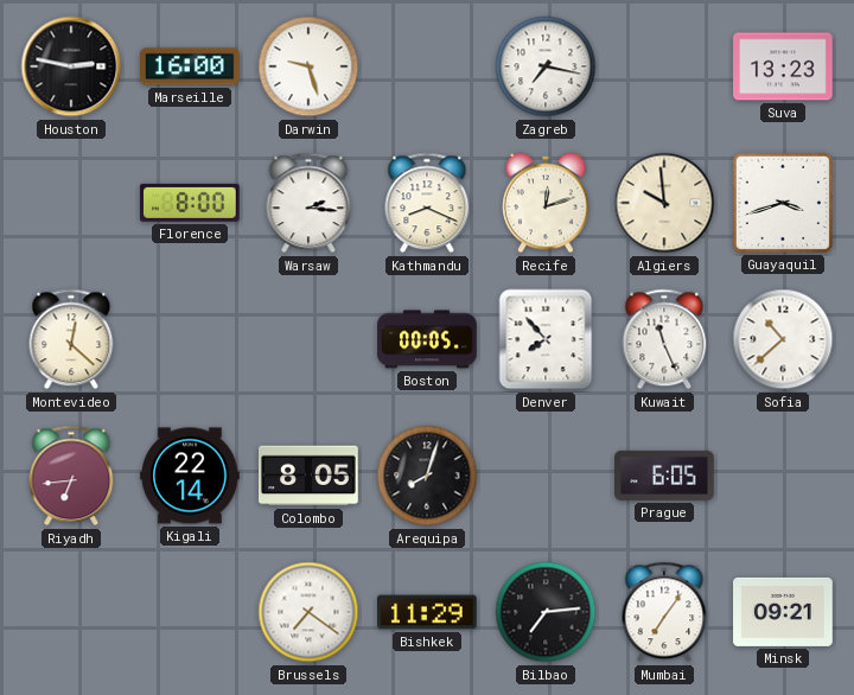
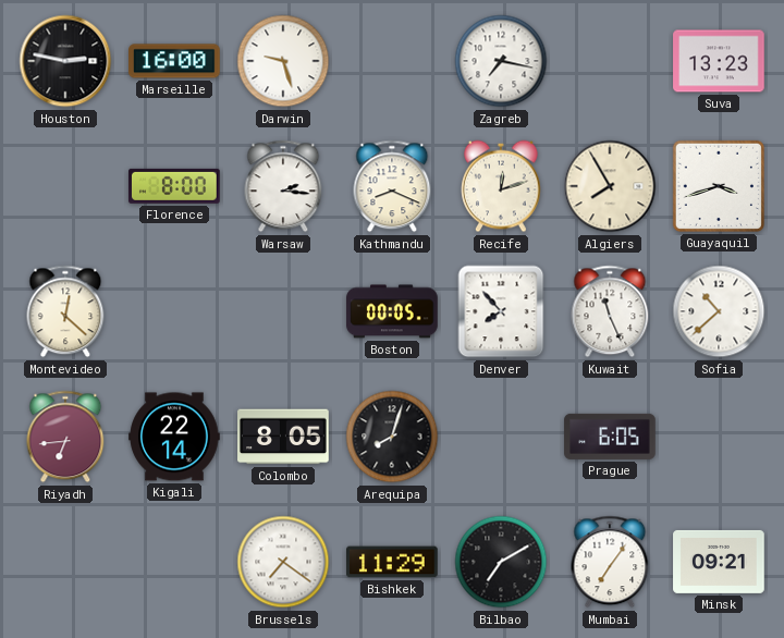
Algiers: 9:59 -> 7:55
Bilbao: 7:14 -> 7:10
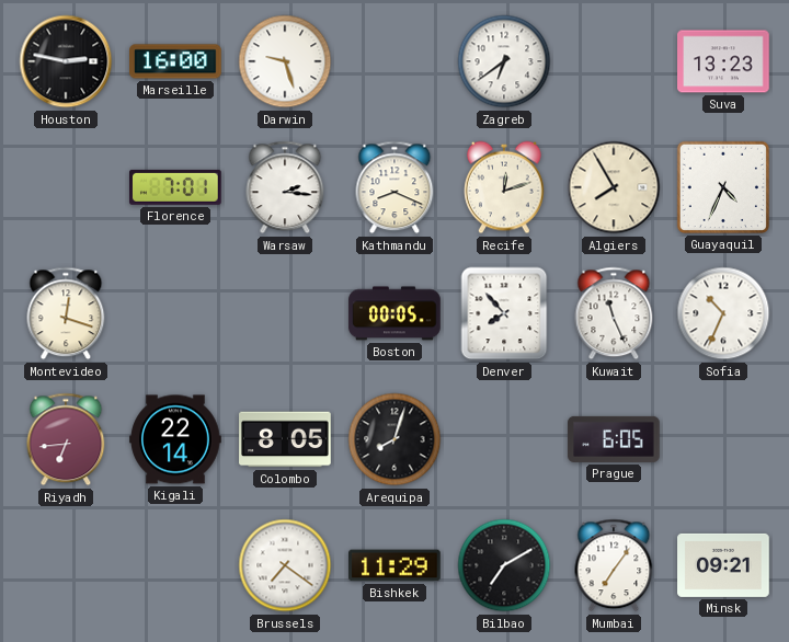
Zagreb: 7:17 -> 6:39
Florence: 8:00 -> 7:01
Guayaquil: 3:42 -> 4:34
Montevideo: 12:22 -> 12:18
Sofia: 10:38 -> 10:34
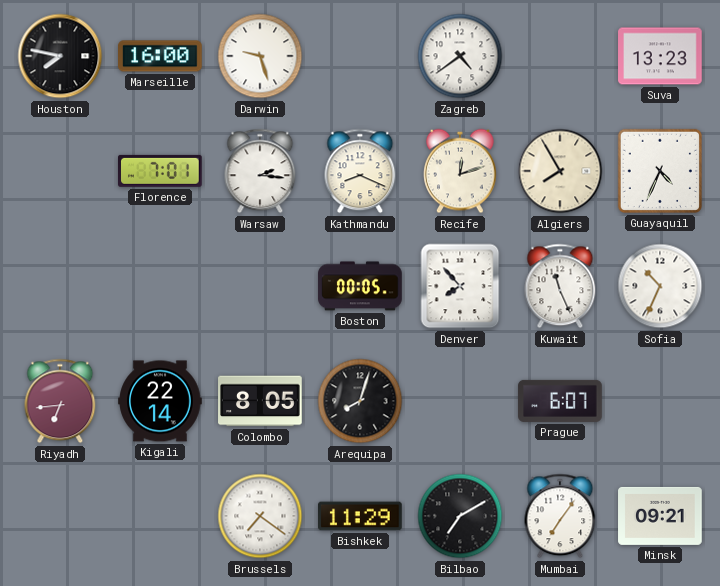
Houston: 2:47 -> 7:47
Zagreb: 6:39 -> 4:39
Montevideo: 12:18 -> none
Prague: 6:05 -> 6:07
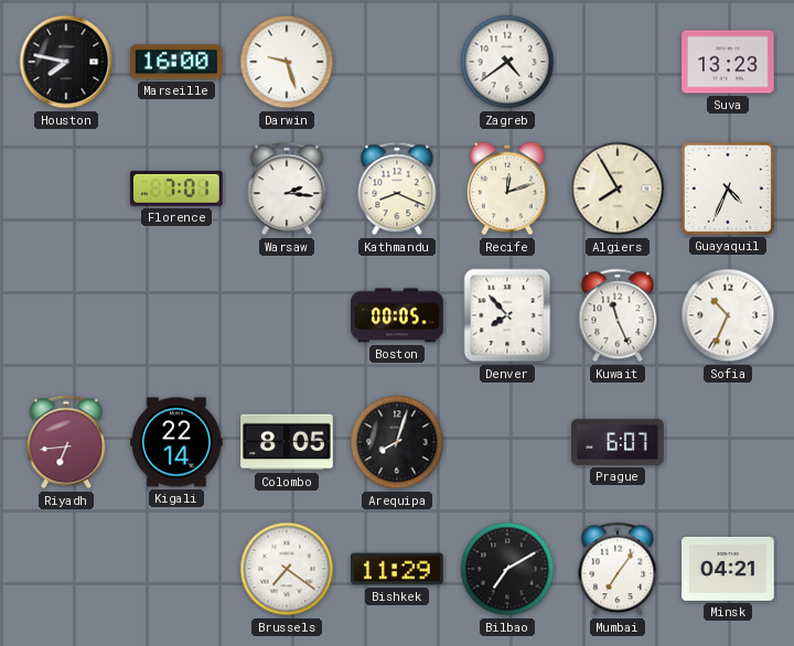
Minsk: 09:21 -> 04:21
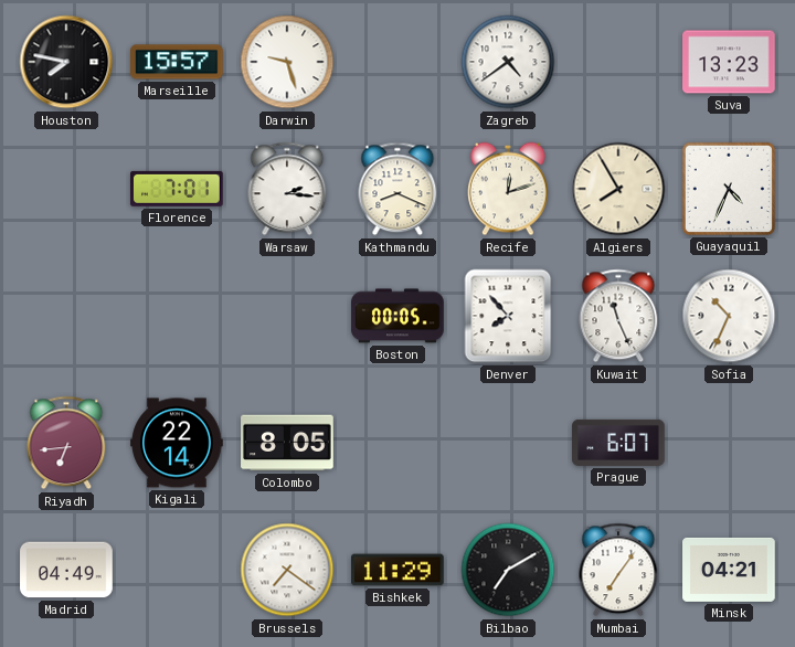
Marseille: 16:00 -> 15:57
Arequipa: 8:03 -> none
Madrid: none -> 04:49
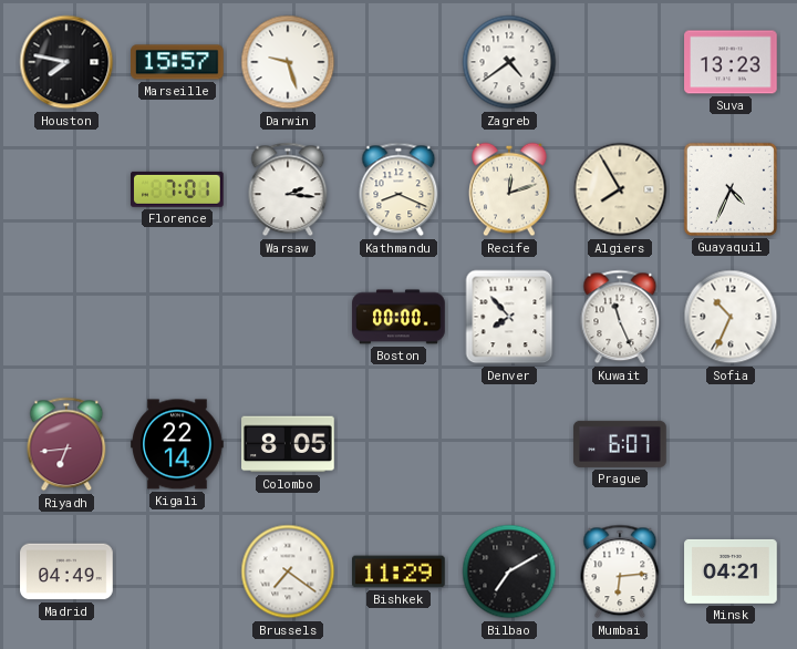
Boston: 00:05 -> 00:00
Mumbai: 7:06 -> 6:14
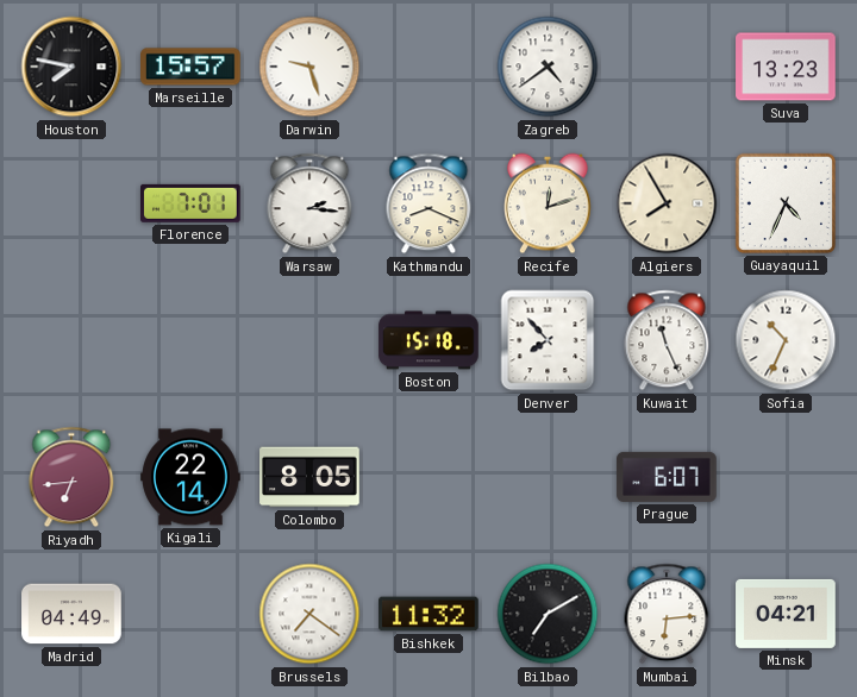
Boston: 00:00 -> 15:18
Bishkek: 11:29 -> 11:32
